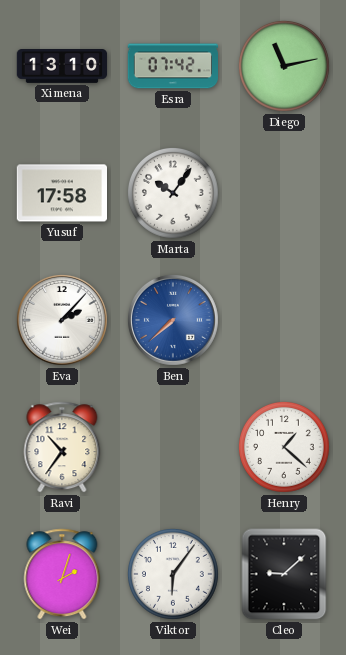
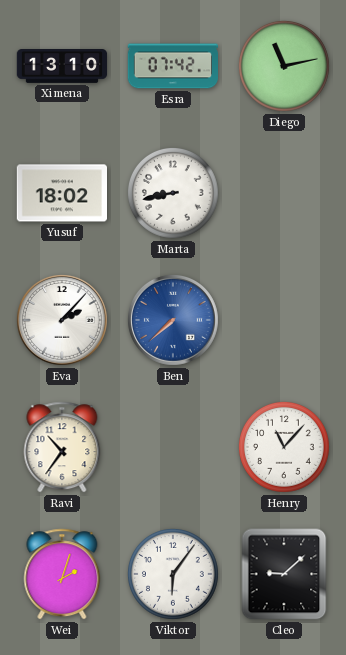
Yusuf: 17:58 -> 18:02
Marta: 10:06 -> 8:43
Henry: 1:22 -> 11:07
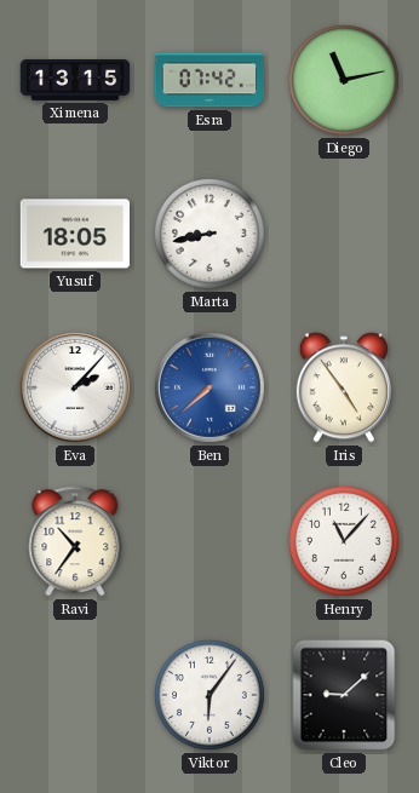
Ximena: 13:10 -> 13:15
Yusuf: 18:02 -> 18:05
Iris: none -> 4:54
Wei: 2:03 -> none
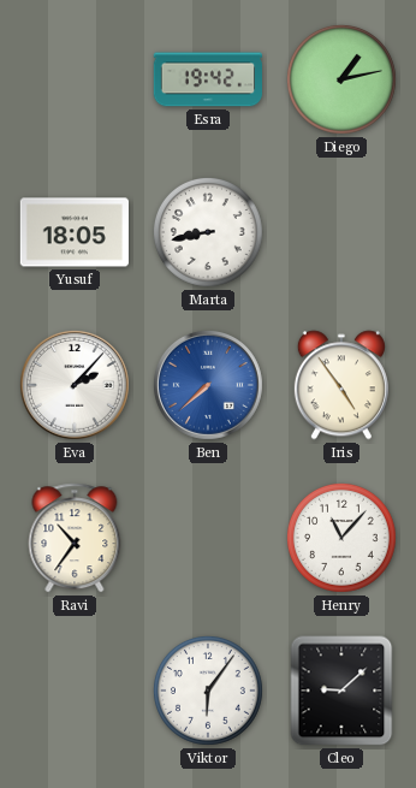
Ximena: 13:15 -> none
Esra: 07:42 -> 19:42
Diego: 11:13 -> 1:13
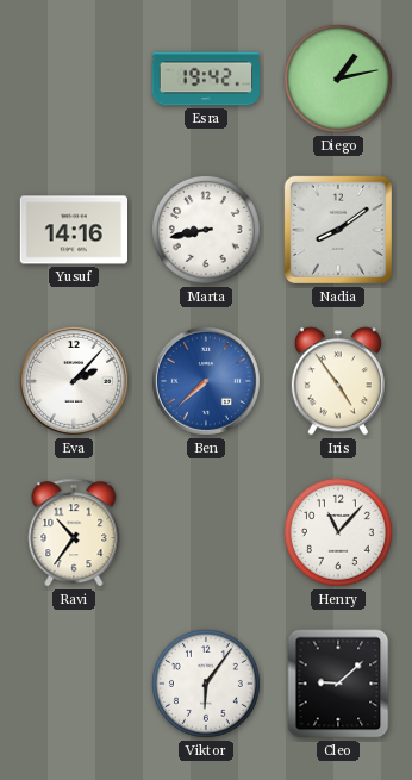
Yusuf: 18:05 -> 14:16
Nadia: none -> 8:09
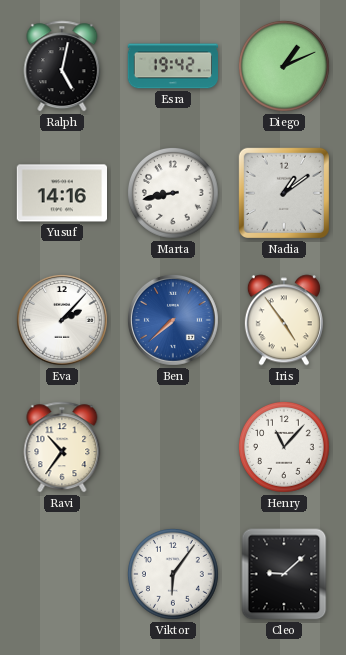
Ralph: none -> 5:02
Diego: 1:13 -> 1:11
Nadia: 8:09 -> 1:09
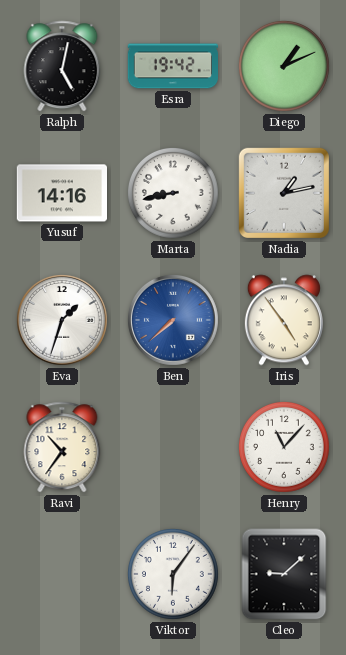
Nadia: 1:09 -> 1:13
Eva: 2:07 -> 1:33
